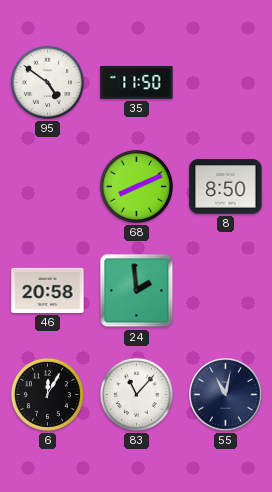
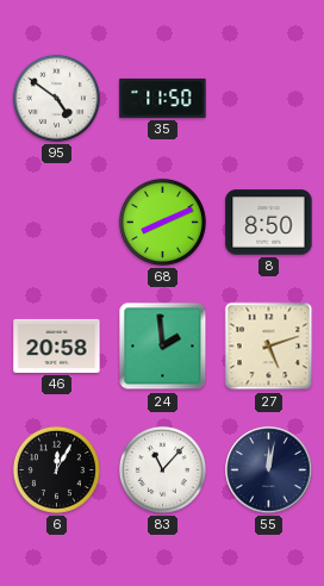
27: none -> 5:12
55: 11:02 -> 12:02
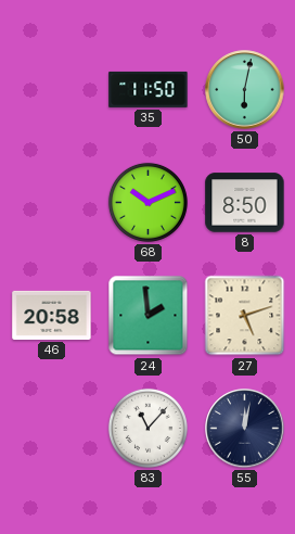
95: 4:51 -> none
50: none -> 6:02
68: 8:11 -> 10:11
6: 12:05 -> none
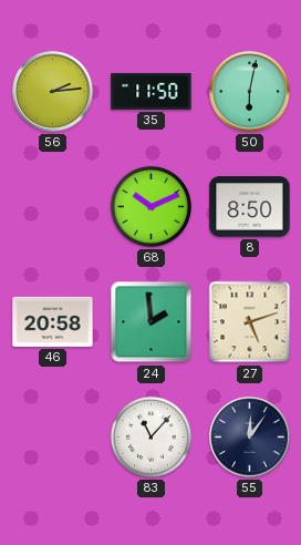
56: none -> 2:14
55: 12:02 -> 12:06
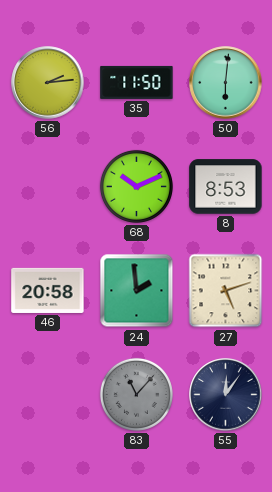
50: 6:02 -> 6:01
8: 8:50 -> 8:53
83 dial: white -> grey
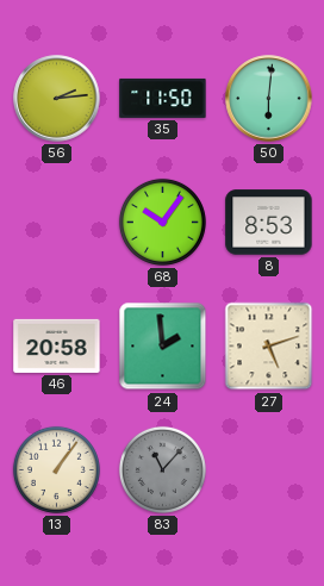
68: 10:11 -> 10:06
13: none -> 1:06
55: 12:06 -> none
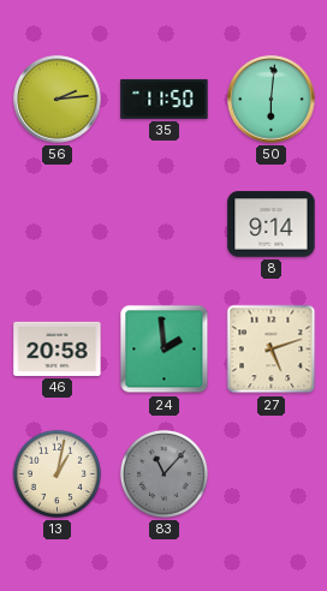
68: 10:06 -> none
8: 8:53 -> 9:14
13: 1:06 -> 1:02
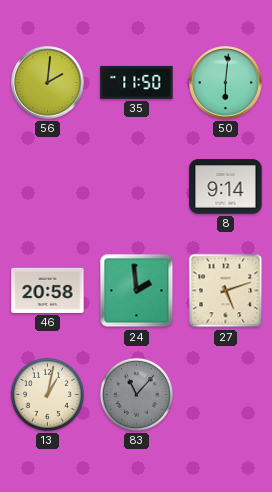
56: 2:14 -> 2:01
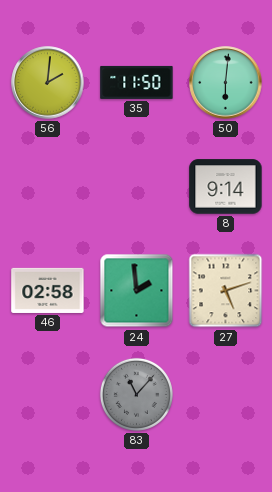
46: 20:58 -> 02:58
13: 1:02 -> none
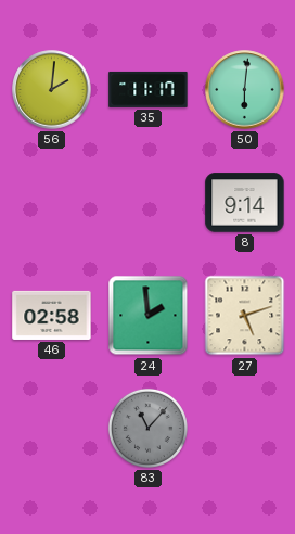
35: 11:50 -> 11:17
